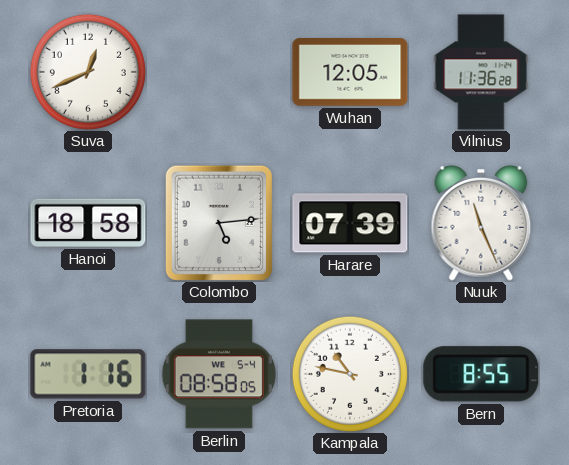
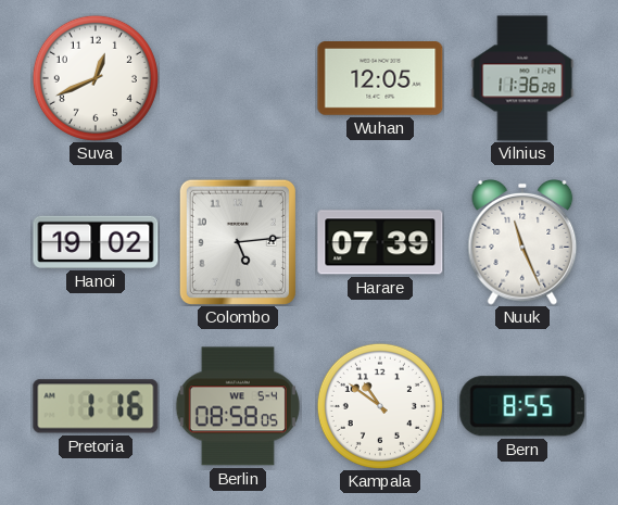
Hanoi: 18:58 -> 19:02
Kampala: 10:47 -> 10:51
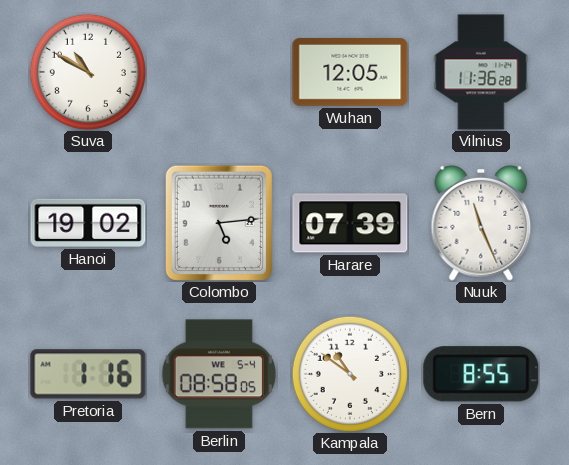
Suva: 12:41 -> 10:50
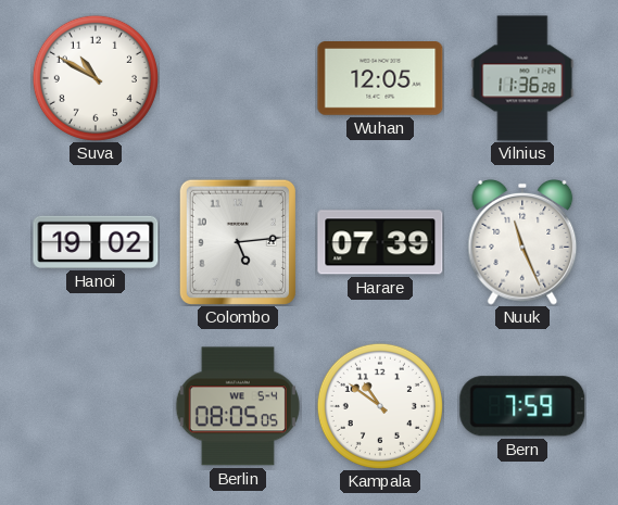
Pretoria: 1:16 -> none
Berlin: 08:58 -> 08:05
Bern: 8:55 -> 7:59
